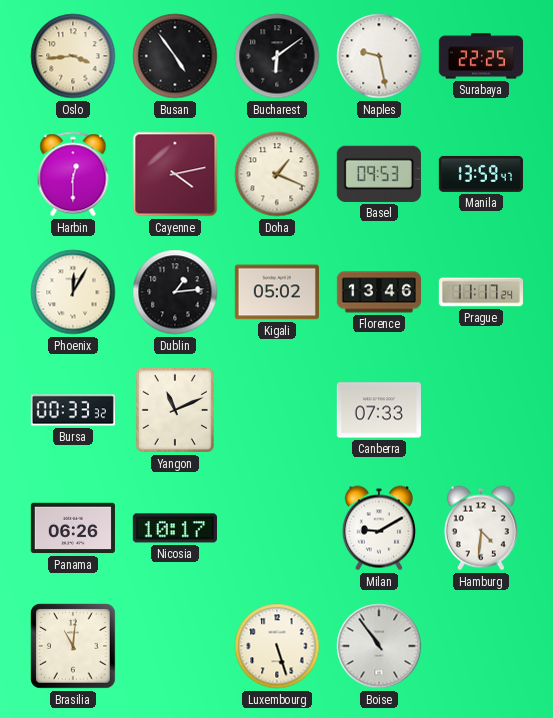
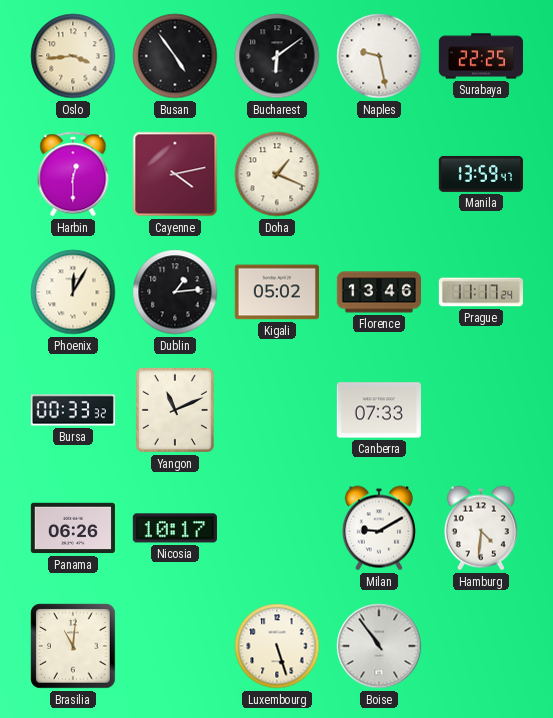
Basel: 09:53 -> none
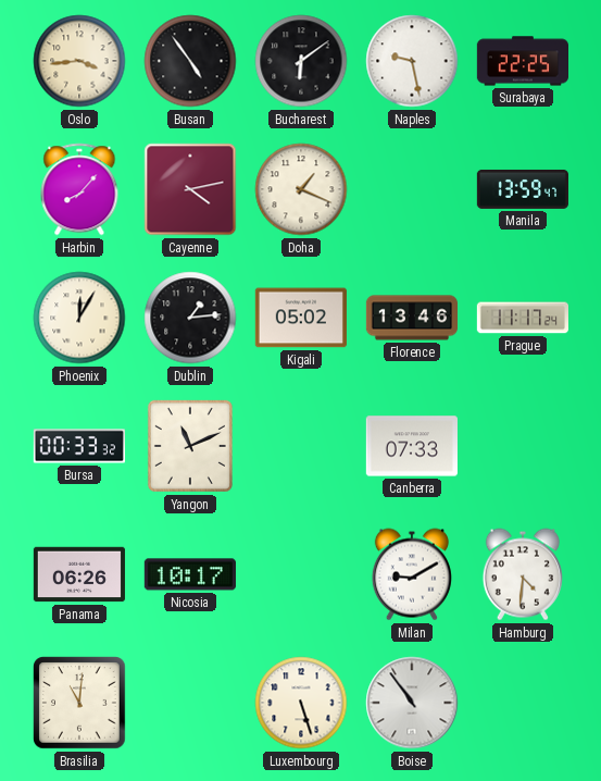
Harbin: 12:30 -> 8:07
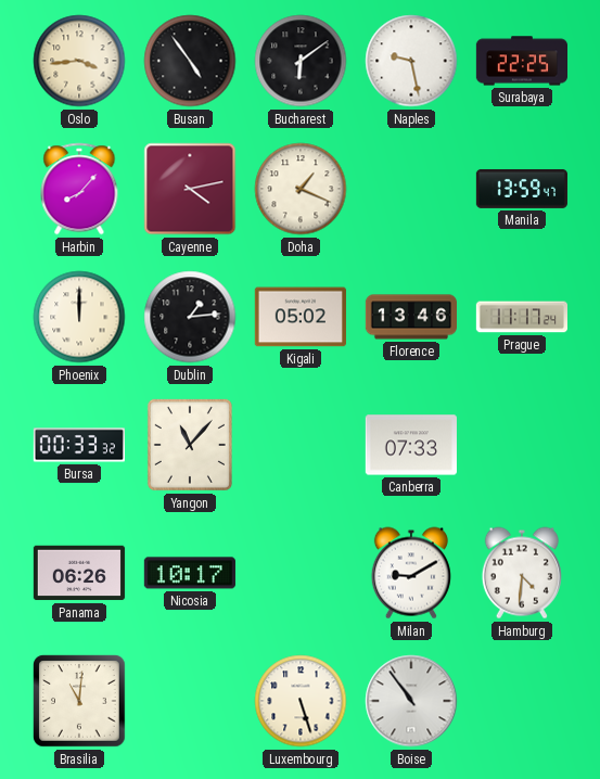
Phoenix: 12:05 -> 12:00
Yangon: 11:11 -> 11:07
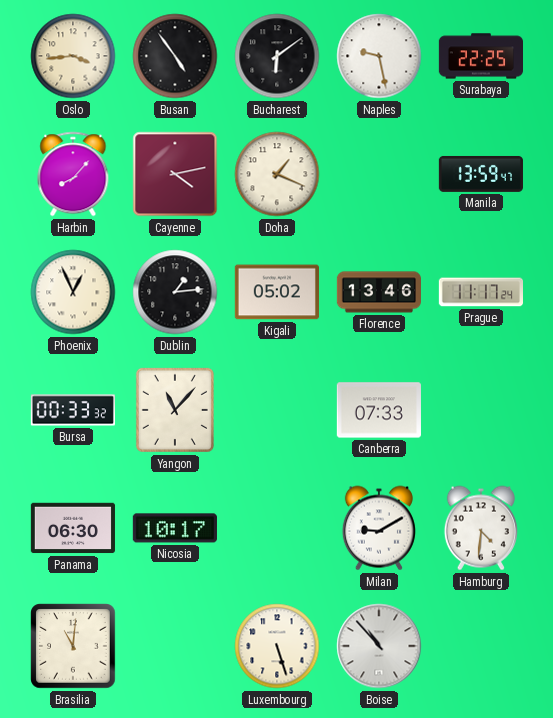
Phoenix: 12:00 -> 12:56
Panama: 06:26 -> 06:30
Boise: 10:54 -> 10:53
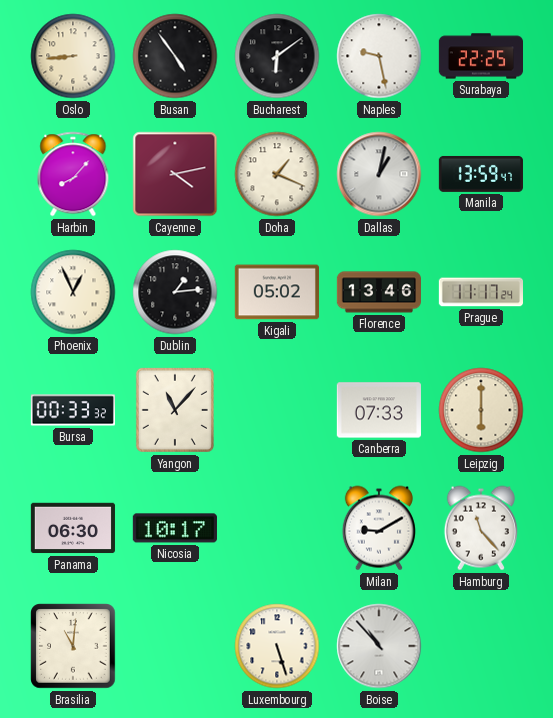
Oslo: 3:44 -> 8:44
Dallas: none -> 1:02
Leipzig: none -> 6:00
Hamburg: 4:31 -> 11:23
